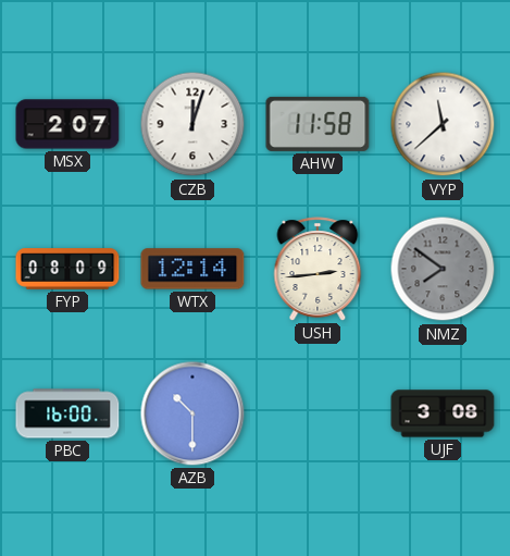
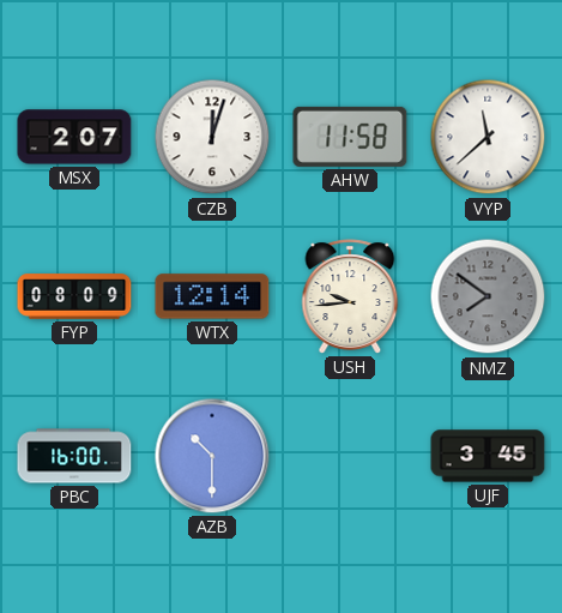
USH: 2:44 -> 9:44
UJF: 3:08 -> 3:45
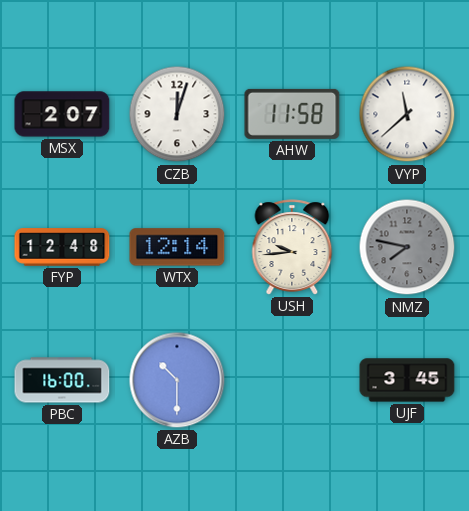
FYP: 08:09 -> 12:48
NMZ: 7:51 -> 7:47
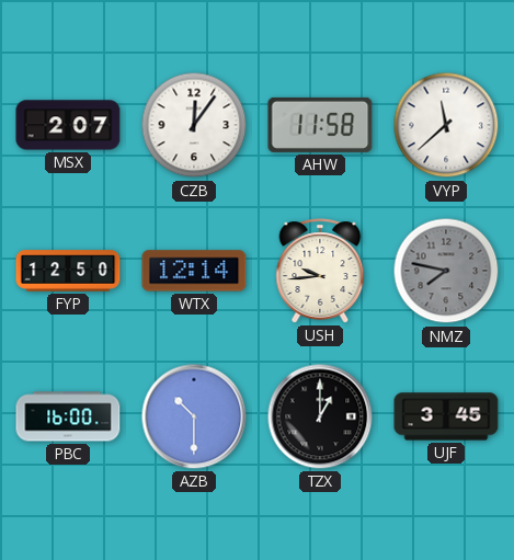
CZB: 12:03 -> 12:06
FYP: 12:48 -> 12:50
TZX: none -> 1:00
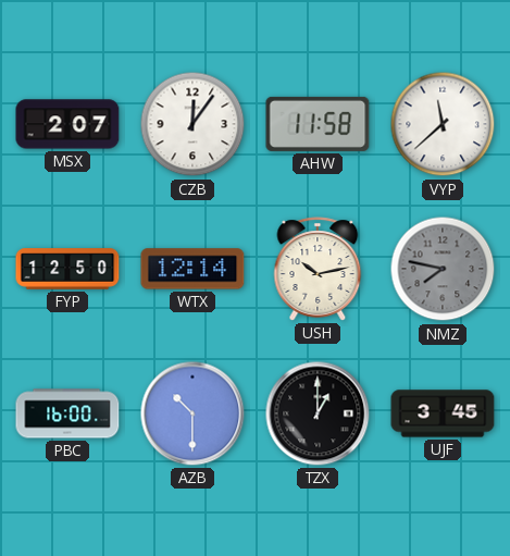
USH: 9:44 -> 10:13
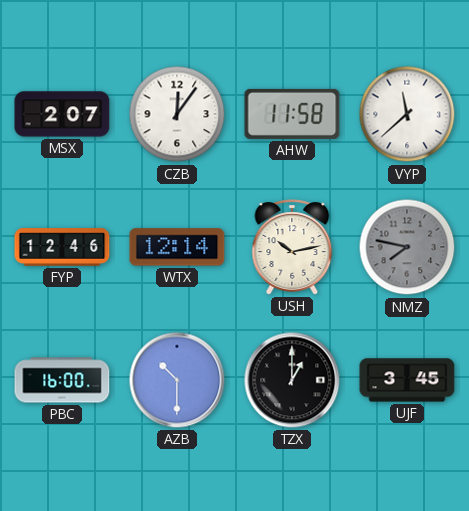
FYP: 12:50 -> 12:46
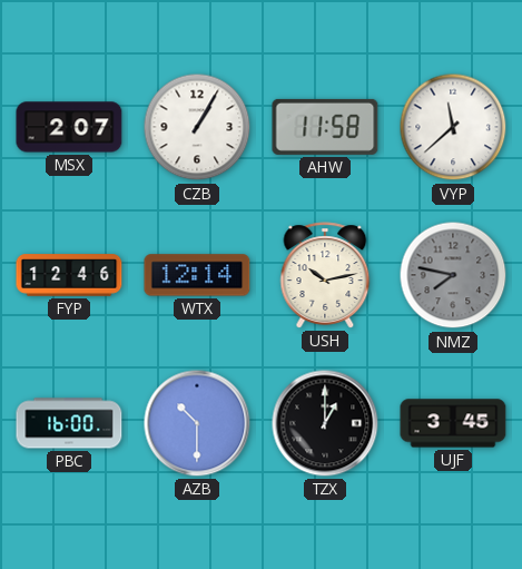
CZB: 12:06 -> 1:05
